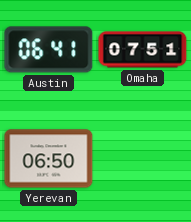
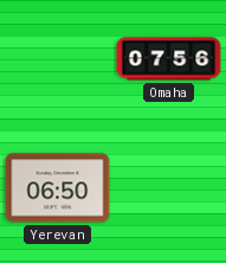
Austin: 06:41 -> none
Omaha: 07:51 -> 07:56
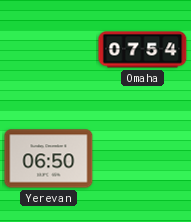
Omaha: 07:56 -> 07:54
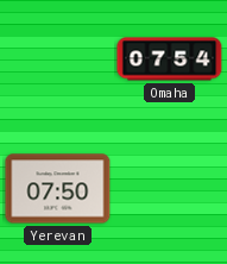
Yerevan: 06:50 -> 07:50
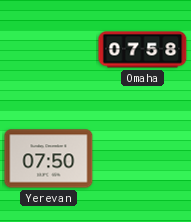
Omaha: 07:54 -> 07:58
